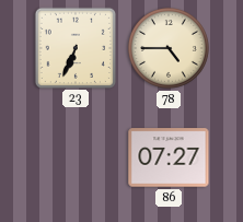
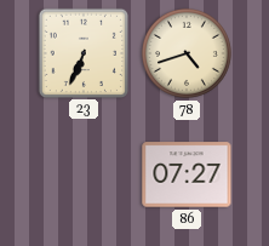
78: 4:45 -> 4:42
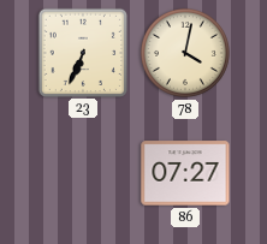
78: 4:42 -> 4:02
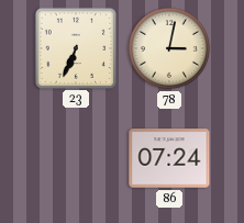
78: 4:02 -> 3:02
86: 07:27 -> 07:24
